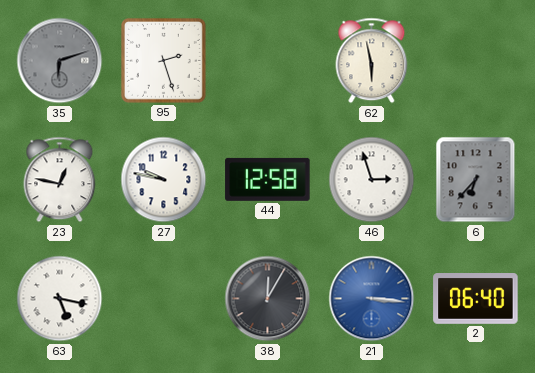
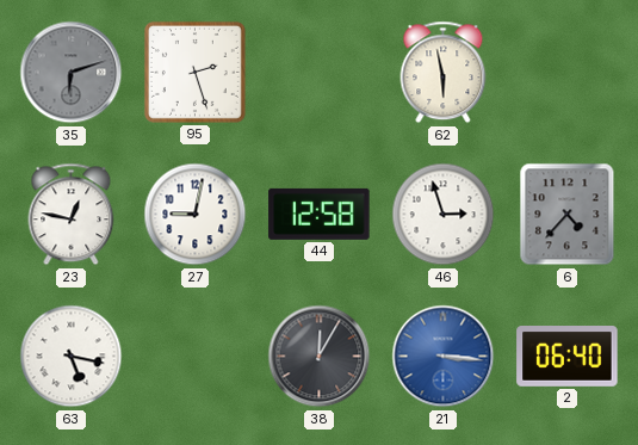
27: 9:47 -> 9:02
6: 6:37 -> 4:37
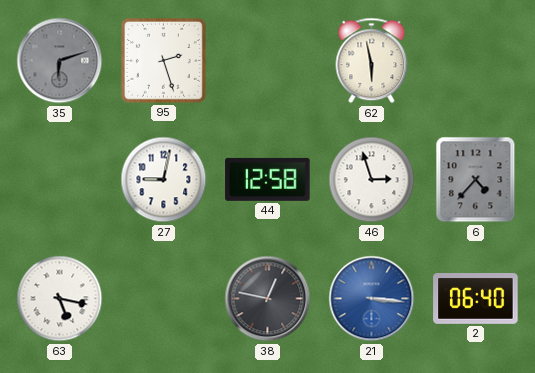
23: 12:47 -> none
38: 12:05 -> 12:47
